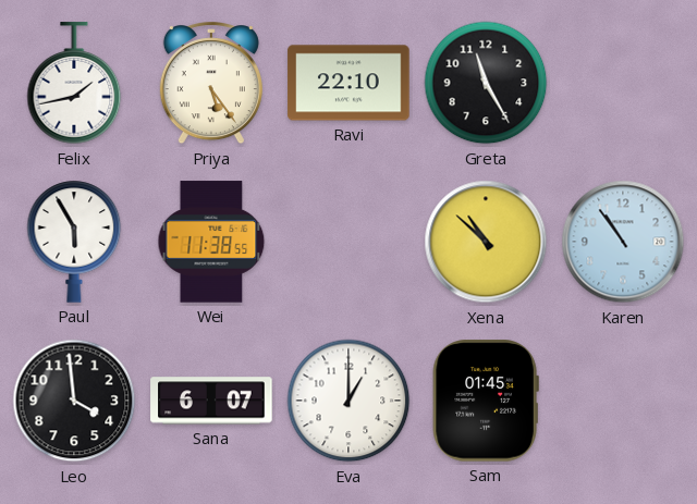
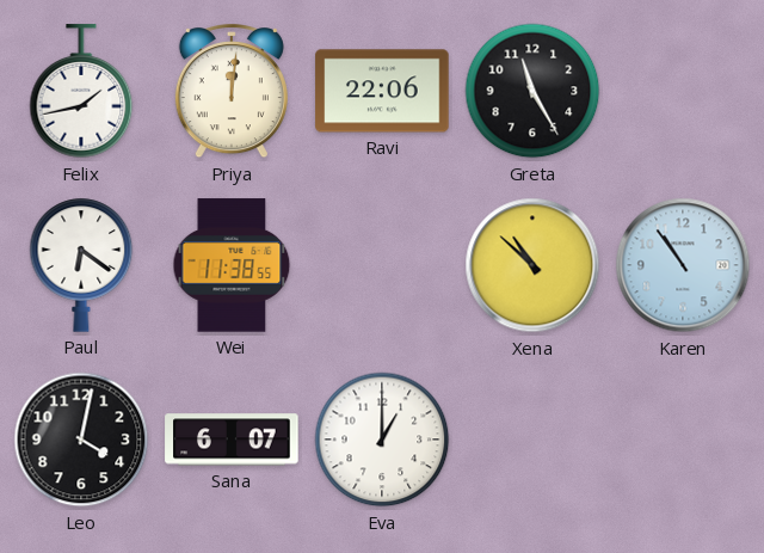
Priya: 5:24 -> 12:01
Ravi: 22:10 -> 22:06
Paul: 5:55 -> 6:21
Leo: 3:59 -> 4:02
Sam: 01:45 -> none
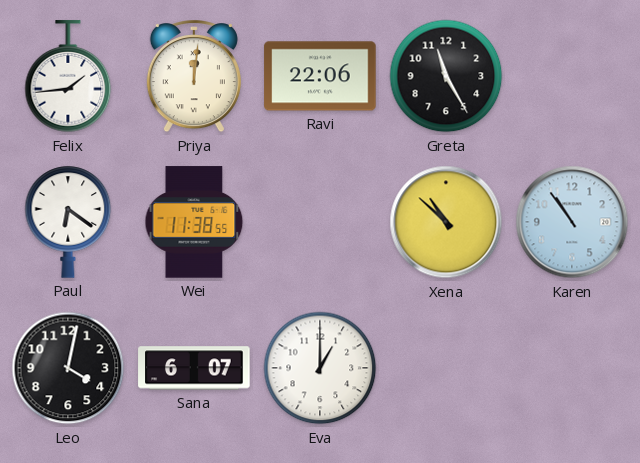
Felix: 1:43 -> 1:44
